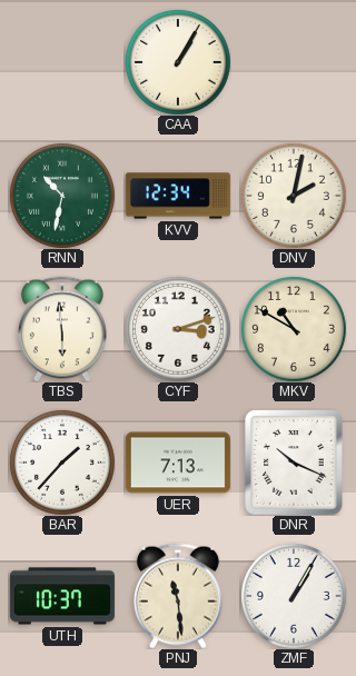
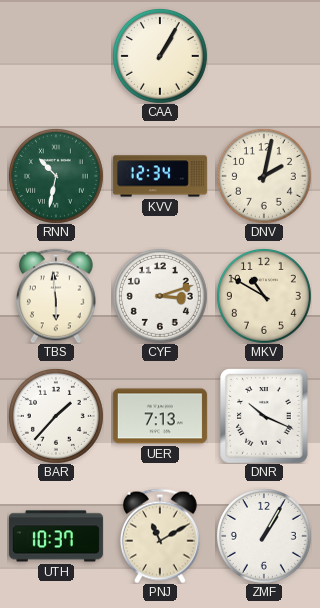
PNJ: 11:29 -> 11:10
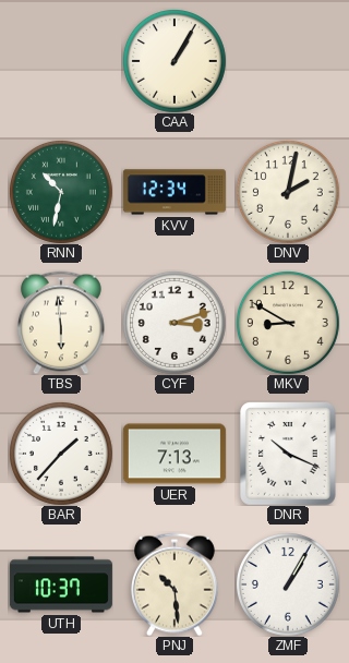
MKV: 10:50 -> 8:50
PNJ: 11:10 -> 10:29
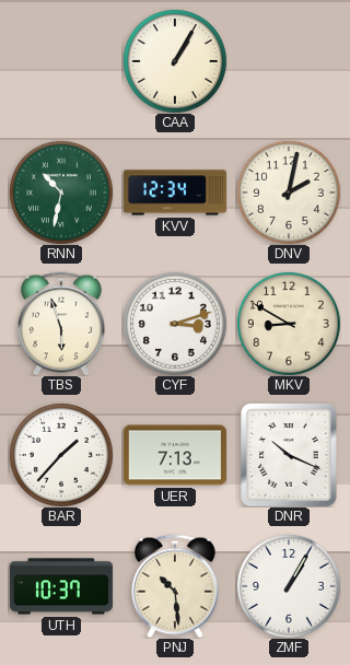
TBS: 5:59 -> 5:57
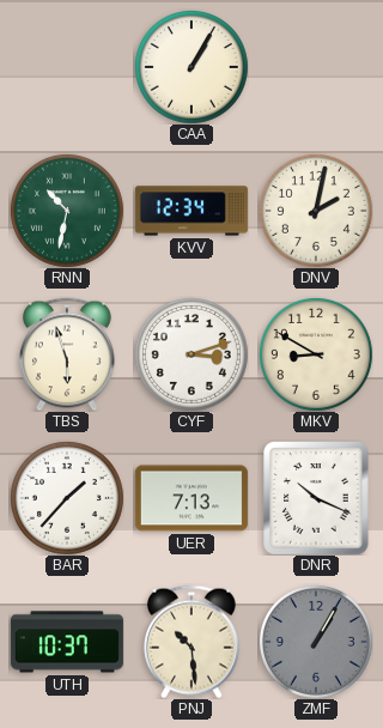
ZMF dial: white -> grey
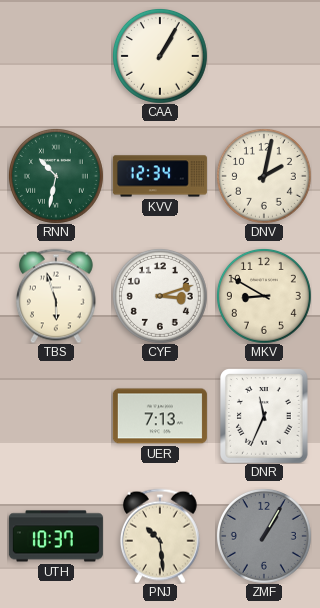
BAR: 1:37 -> none
DNR: 10:19 -> 11:34
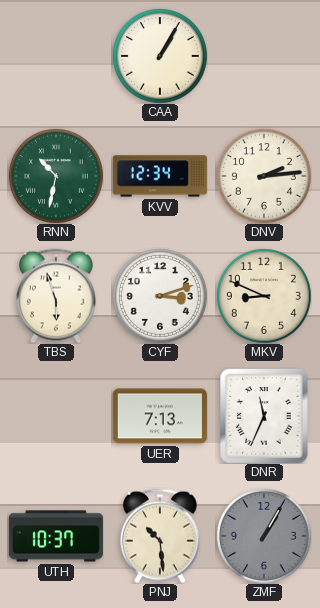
DNV: 2:02 -> 2:14
MKV: 8:50 -> 8:49
